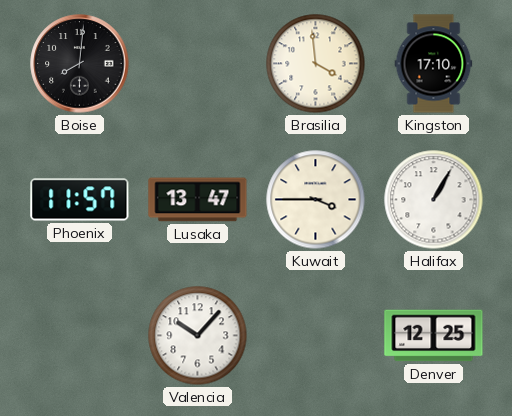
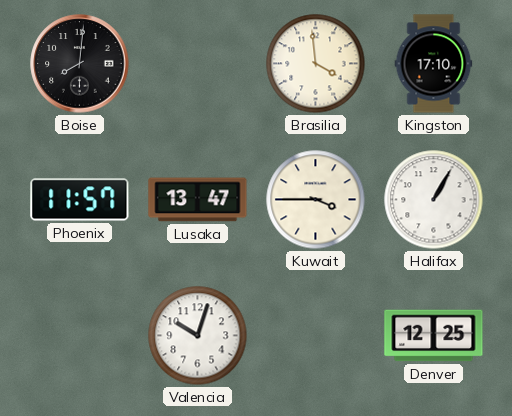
Valencia: 10:07 -> 10:03
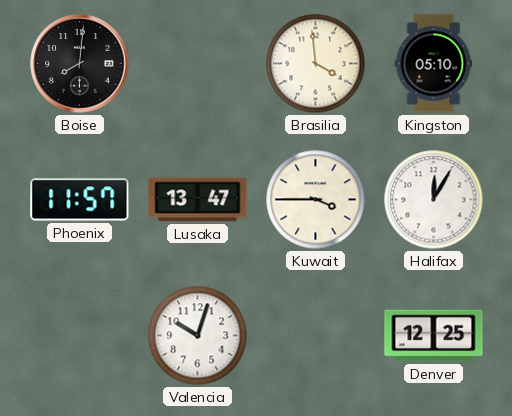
Kingston: 17:10 -> 05:10
Halifax: 1:05 -> 12:05
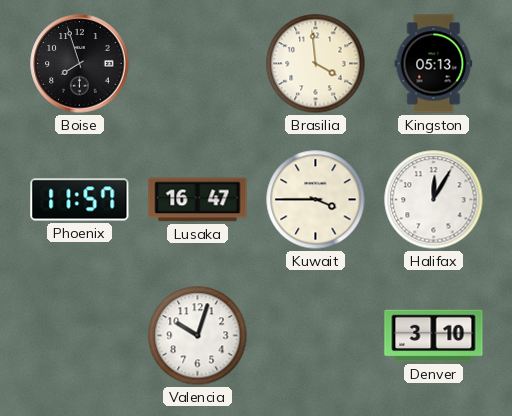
Boise: 8:01 -> 7:57
Kingston: 05:10 -> 05:13
Lusaka: 13:47 -> 16:47
Denver: 12:25 -> 3:10
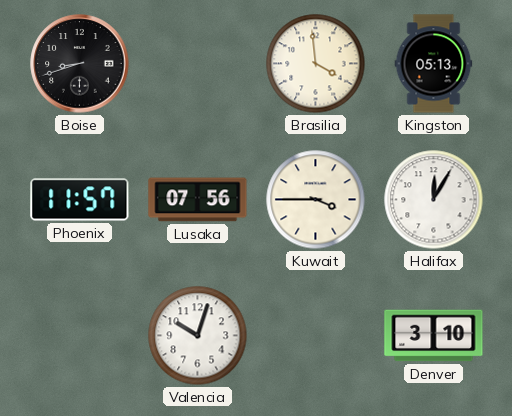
Boise: 7:57 -> 8:42
Lusaka: 16:47 -> 07:56
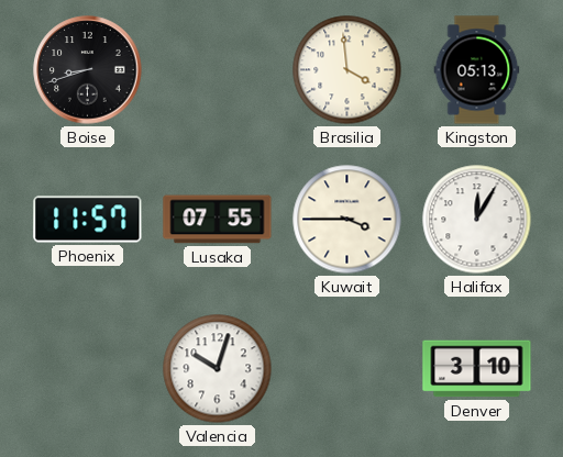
Lusaka: 07:56 -> 07:55
